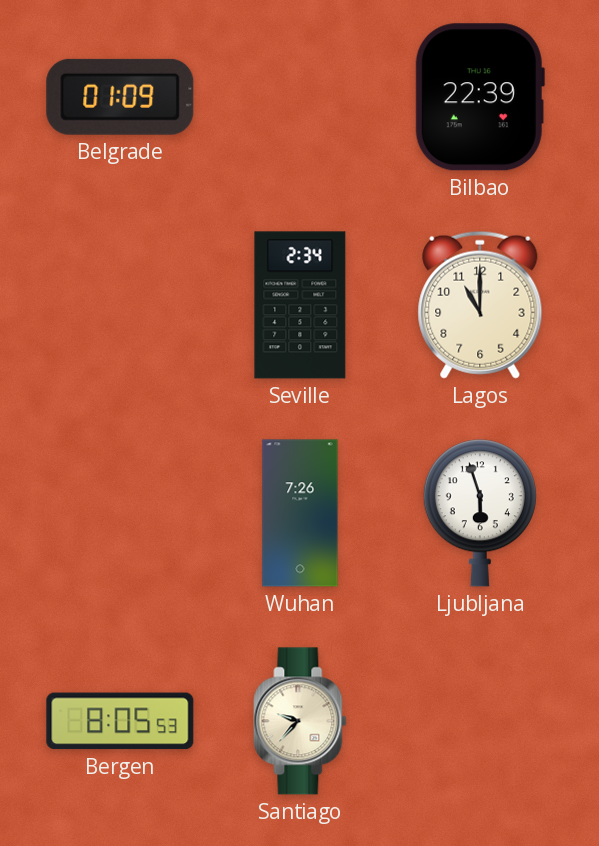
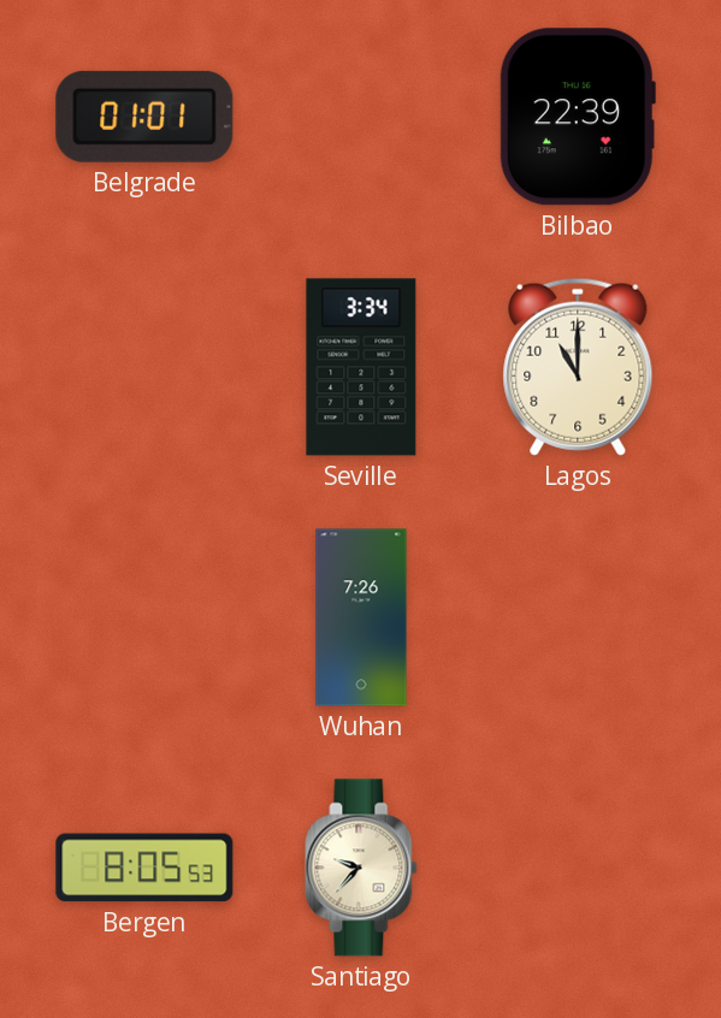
Belgrade: 01:09 -> 01:01
Seville: 2:34 -> 3:34
Ljubljana: 5:57 -> none
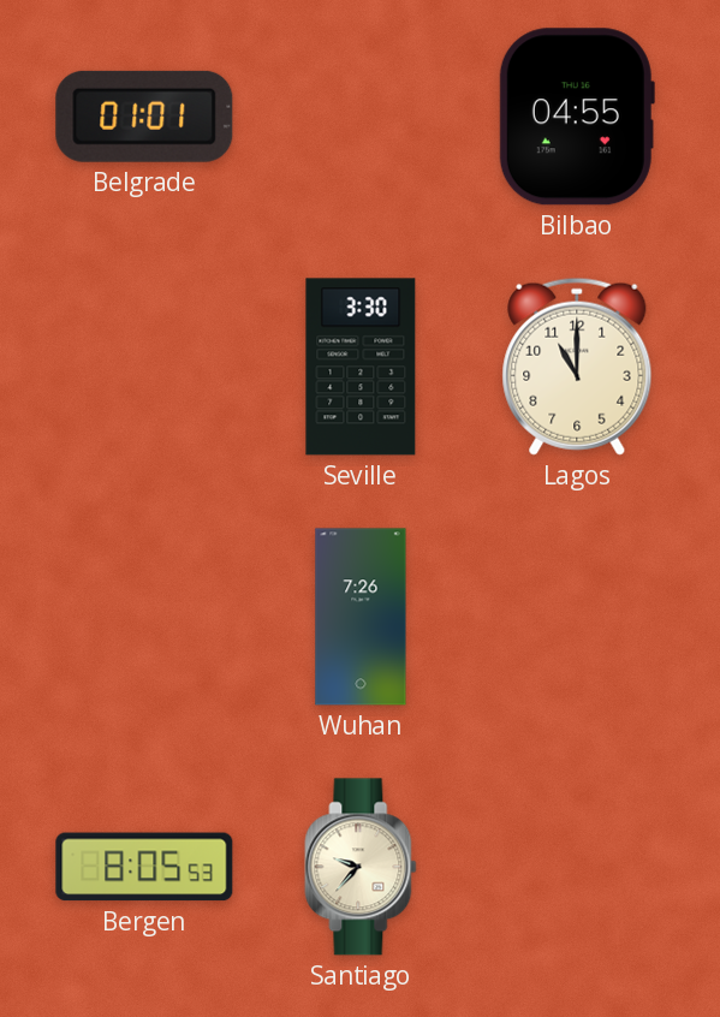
Bilbao: 22:39 -> 04:55
Seville: 3:34 -> 3:30
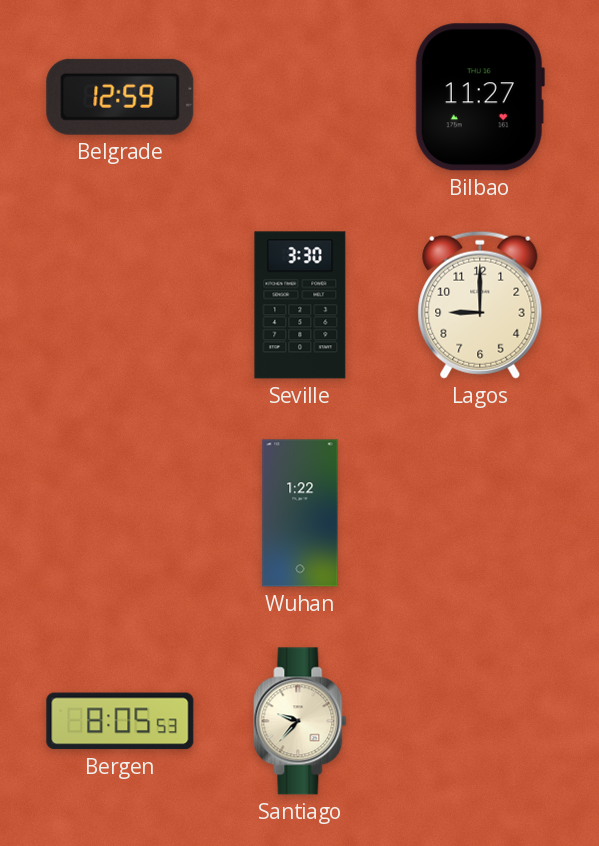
Belgrade: 01:01 -> 12:59
Bilbao: 04:55 -> 11:27
Lagos: 11:00 -> 9:00
Wuhan: 7:26 -> 1:22
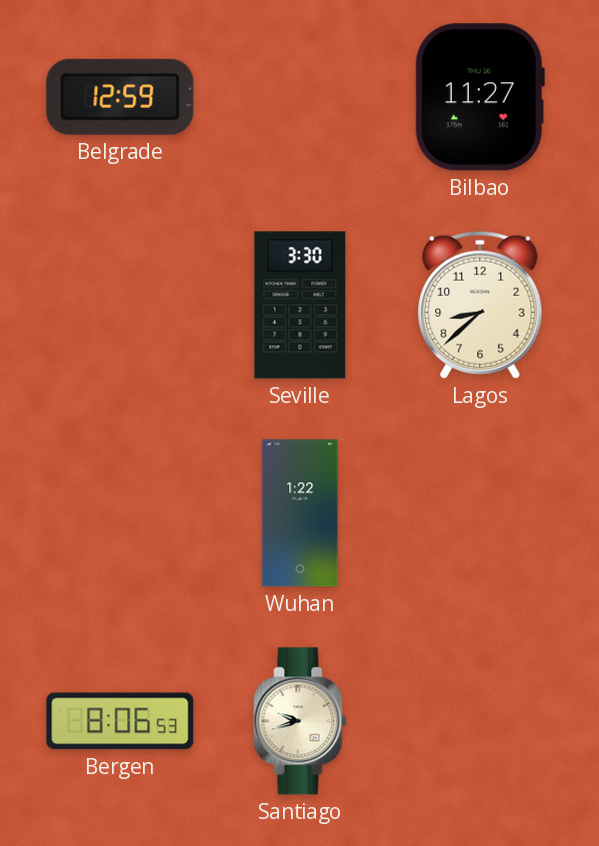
Lagos: 9:00 -> 8:38
Bergen: 8:05 -> 8:06
Santiago: 9:37 -> 9:42
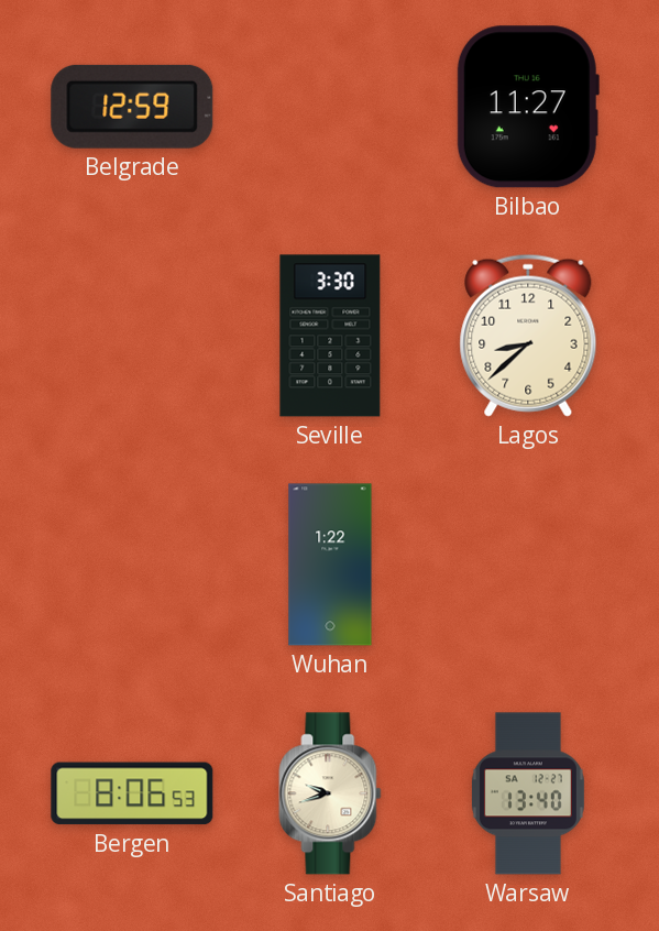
Warsaw: none -> 13:40
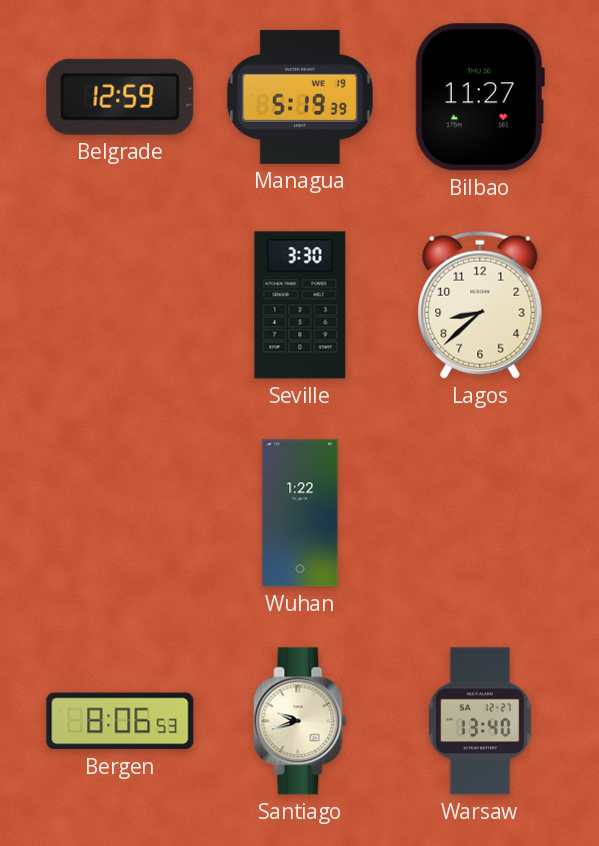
Managua: none -> 5:19
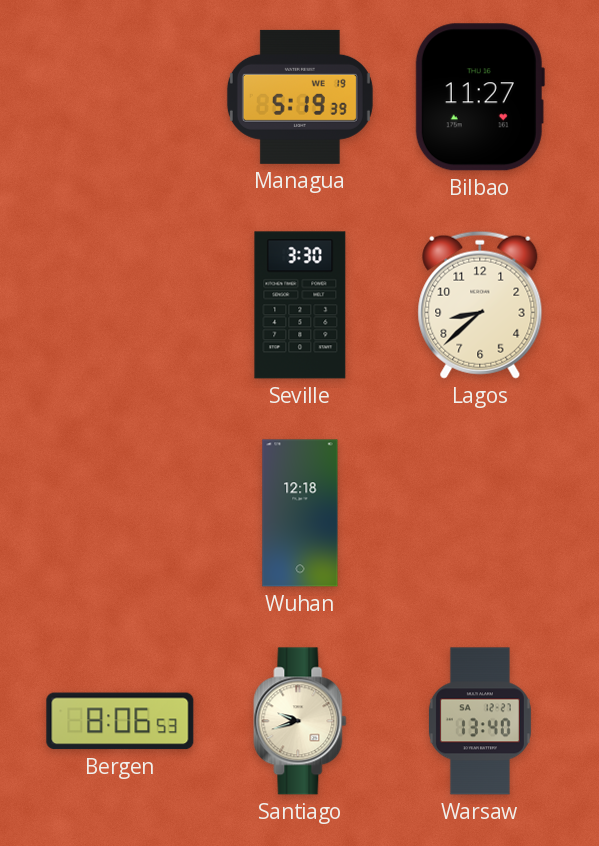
Belgrade: 12:59 -> none
Wuhan: 1:22 -> 12:18
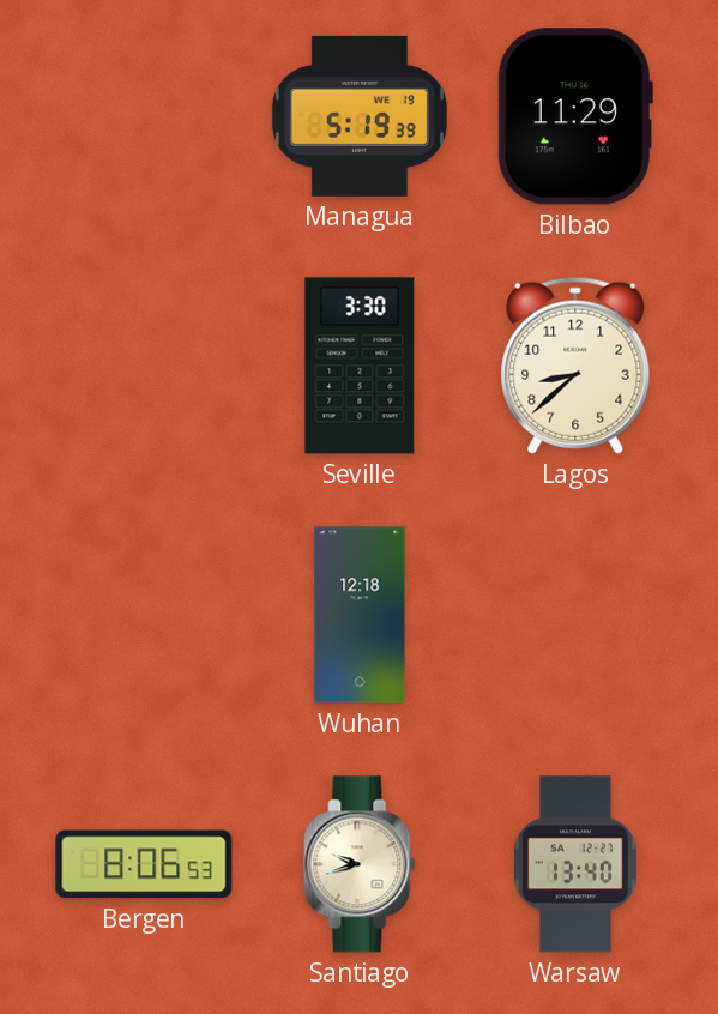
Bilbao: 11:27 -> 11:29
